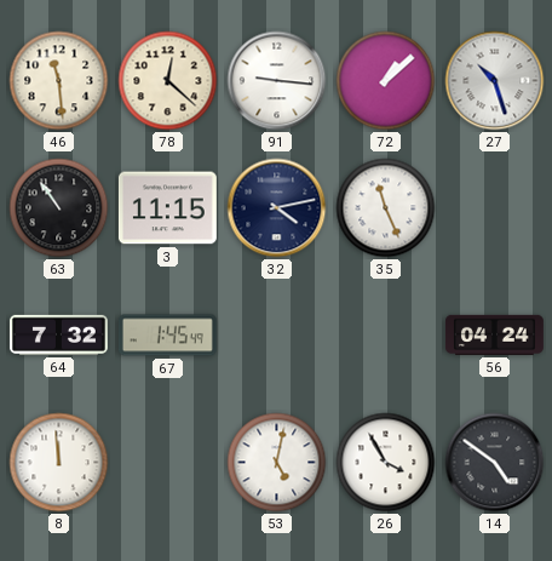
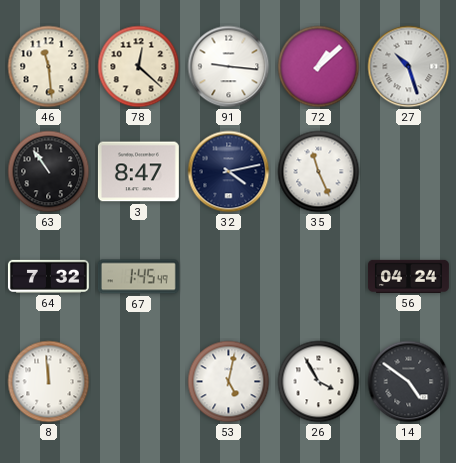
3: 11:15 -> 8:47
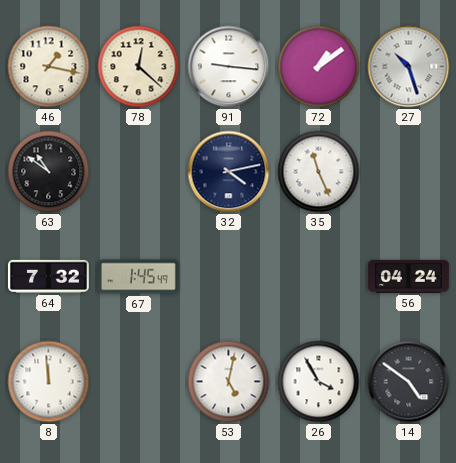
46: 11:29 -> 1:17
72: 1:08 -> 1:09
63: 10:54 -> 10:51
3: 8:47 -> none
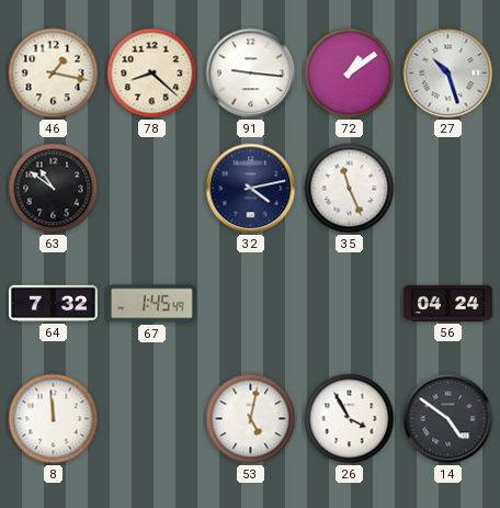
78: 12:22 -> 8:22
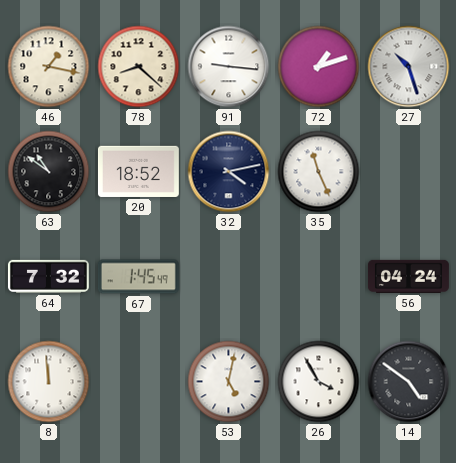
72: 1:09 -> 1:12
20: none -> 18:52
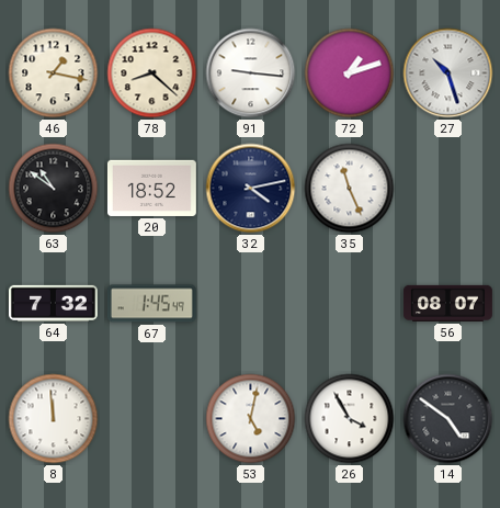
56: 04:24 -> 08:07
